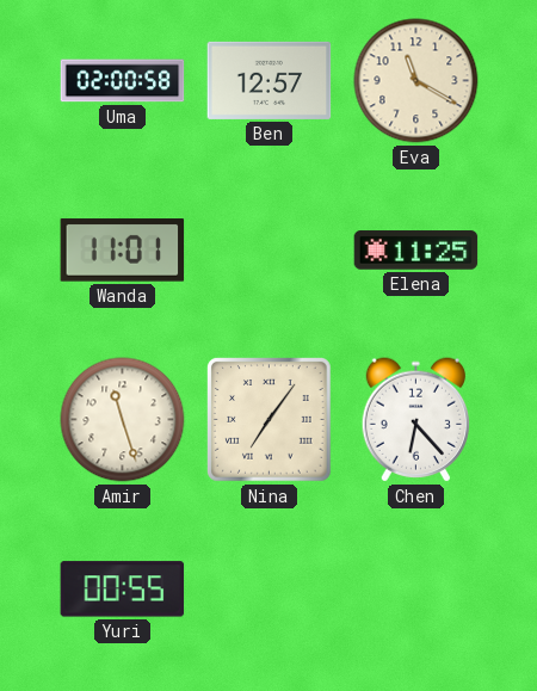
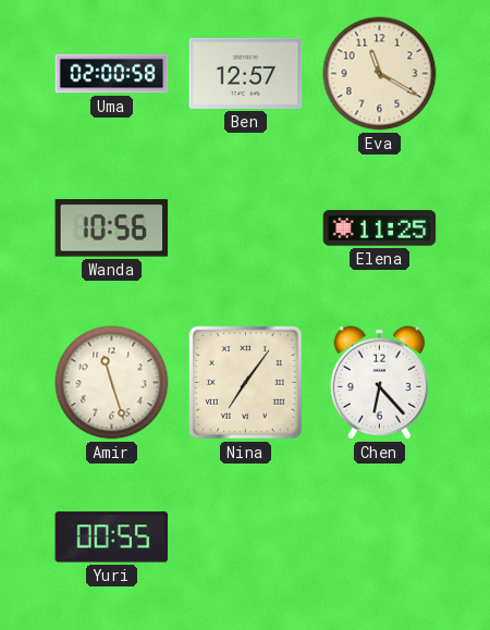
Wanda: 11:01 -> 10:56
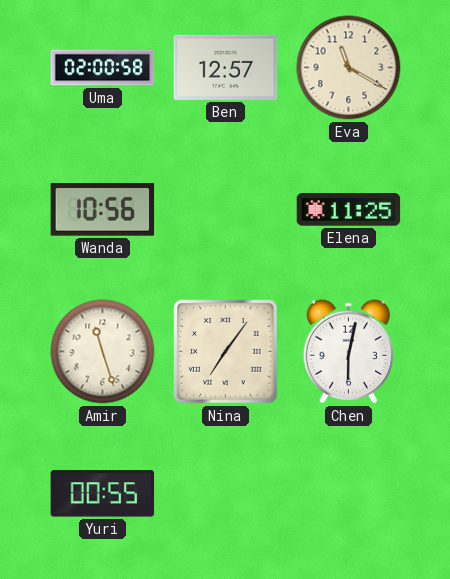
Chen: 6:23 -> 6:02
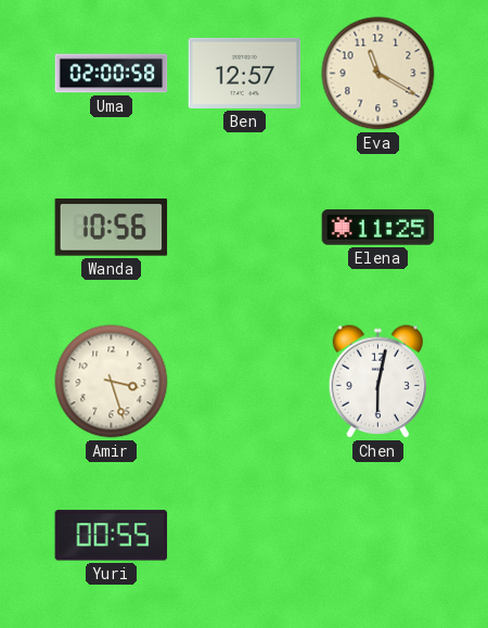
Amir: 11:27 -> 3:27
Nina: 7:06 -> none
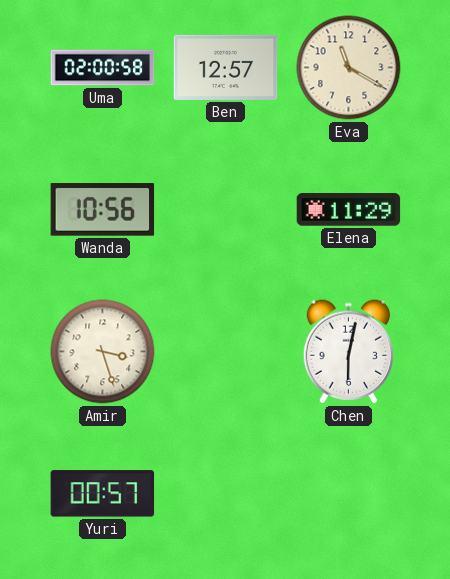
Elena: 11:25 -> 11:29
Yuri: 00:55 -> 00:57
